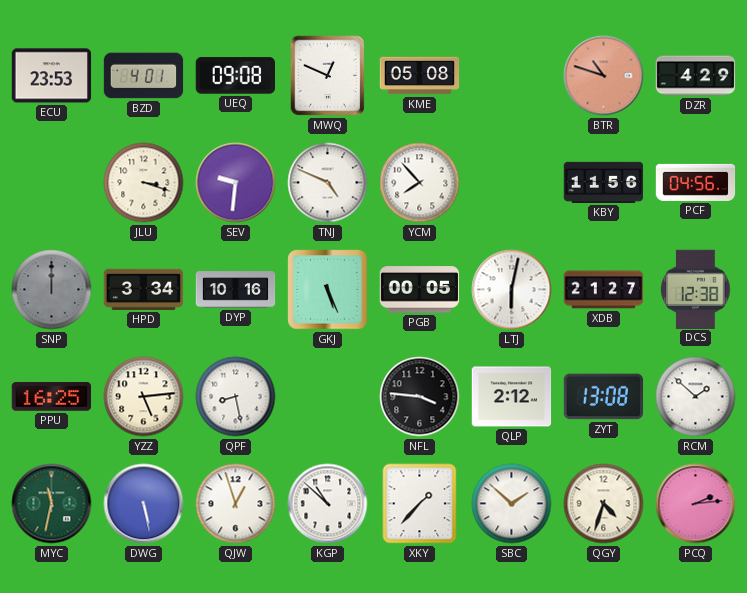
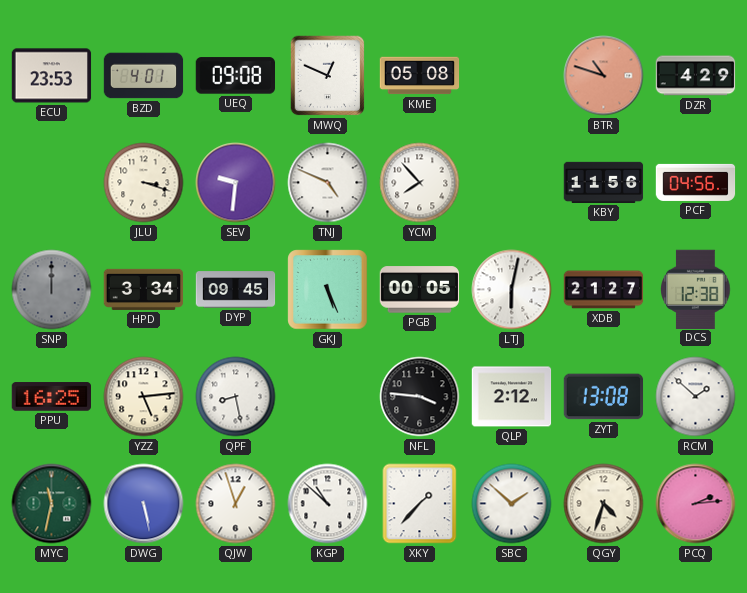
DYP: 10:16 -> 09:45
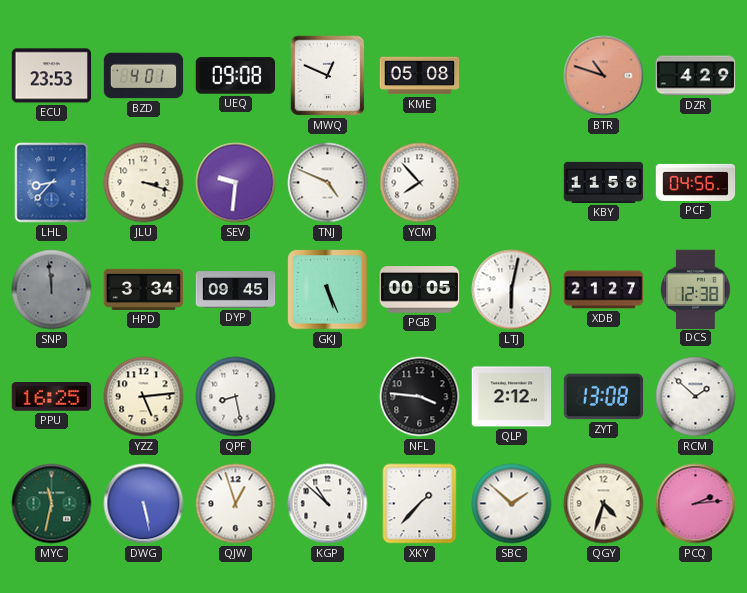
LHL: none -> 8:37
SNP: 12:00 -> 11:59
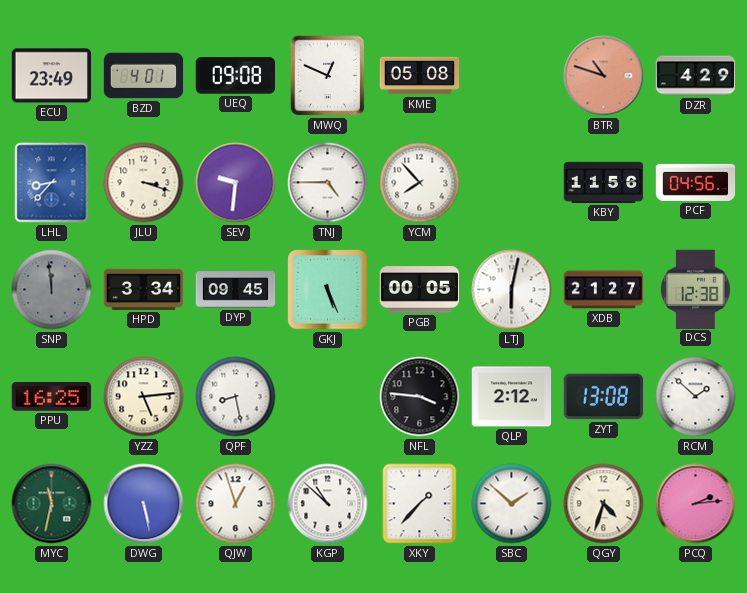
ECU: 23:53 -> 23:49
TNJ: 4:49 -> 4:45
